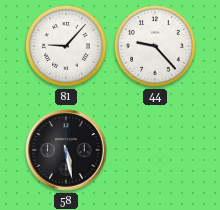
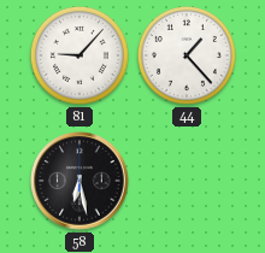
44: 9:23 -> 1:23
58: 5:28 -> 6:28
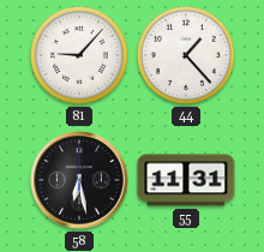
55: none -> 11:31
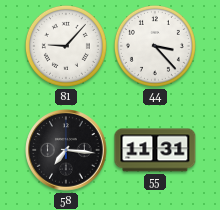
44: 1:23 -> 3:23
58: 6:28 -> 7:16
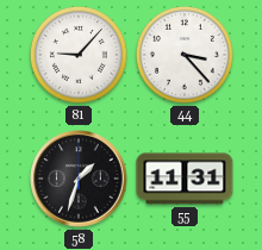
58: 7:16 -> 1:33
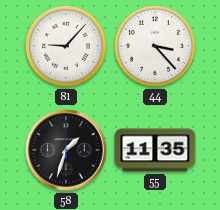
55: 11:31 -> 11:35
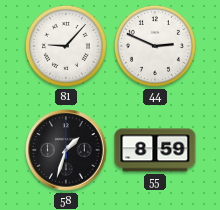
44: 3:23 -> 2:49
55: 11:35 -> 8:59
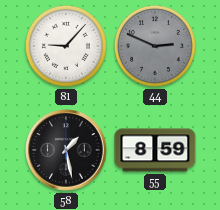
44 dial: white -> grey
58: 1:33 -> 1:28
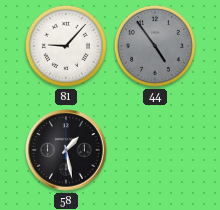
44: 2:49 -> 4:54
55: 8:59 -> none
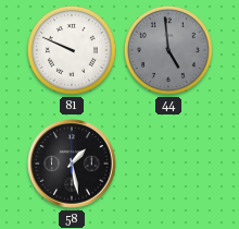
81: 9:07 -> 9:49
44: 4:54 -> 4:59
